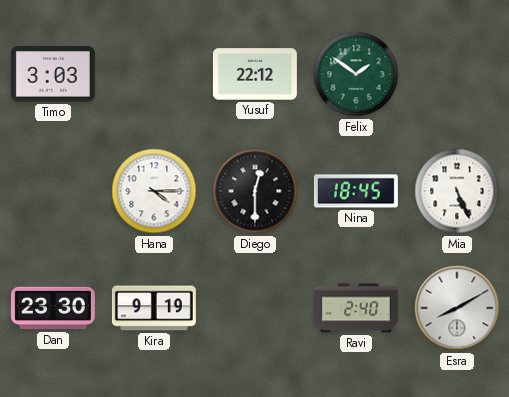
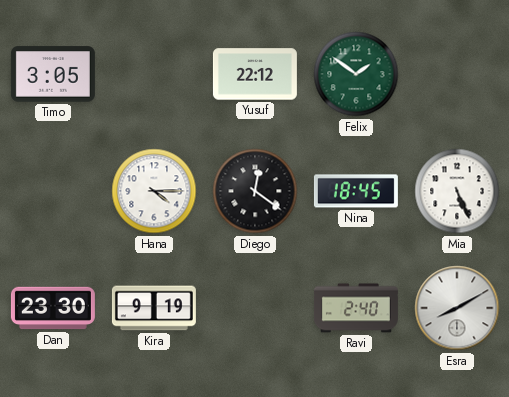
Timo: 3:03 -> 3:05
Diego: 12:30 -> 12:21
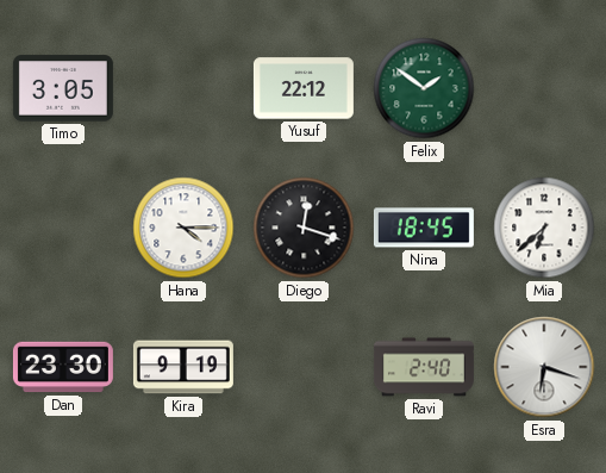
Diego: 12:21 -> 12:18
Mia: 5:26 -> 6:38
Esra: 8:10 -> 6:18
